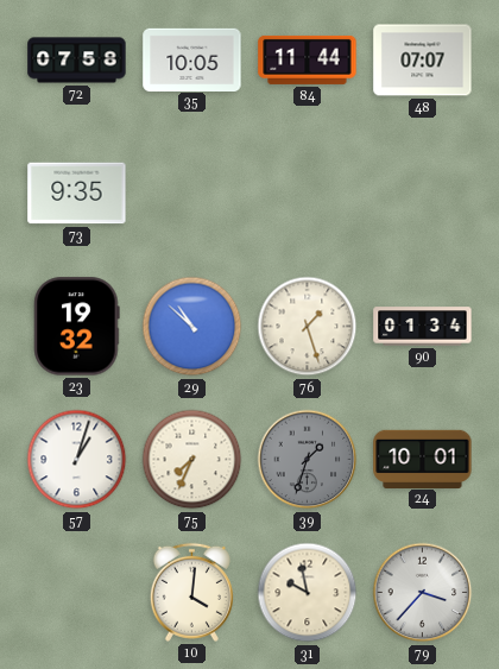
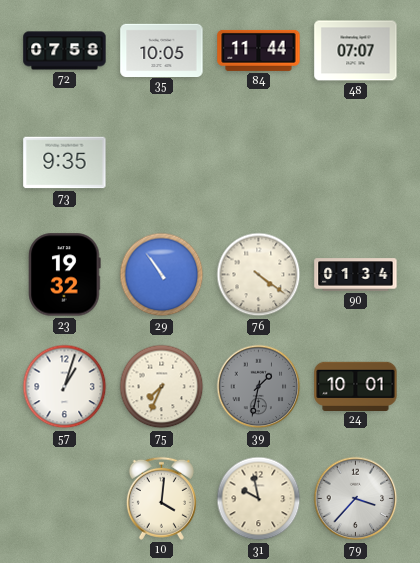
29: 10:52 -> 10:54
76: 1:27 -> 4:21
39: 1:33 -> 1:32
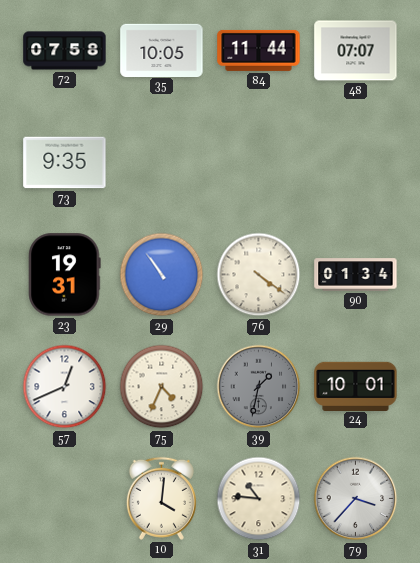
23: 19:32 -> 19:31
57: 1:03 -> 12:41
75: 7:34 -> 4:34
31: 9:58 -> 10:46
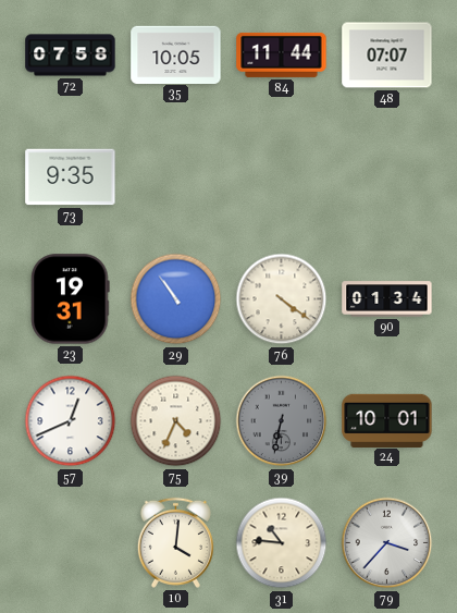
39: 1:32 -> 6:32
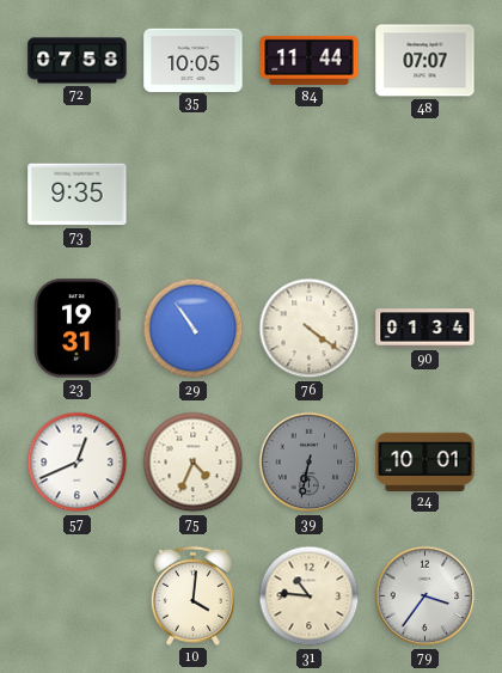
79: 3:37 -> 3:36
